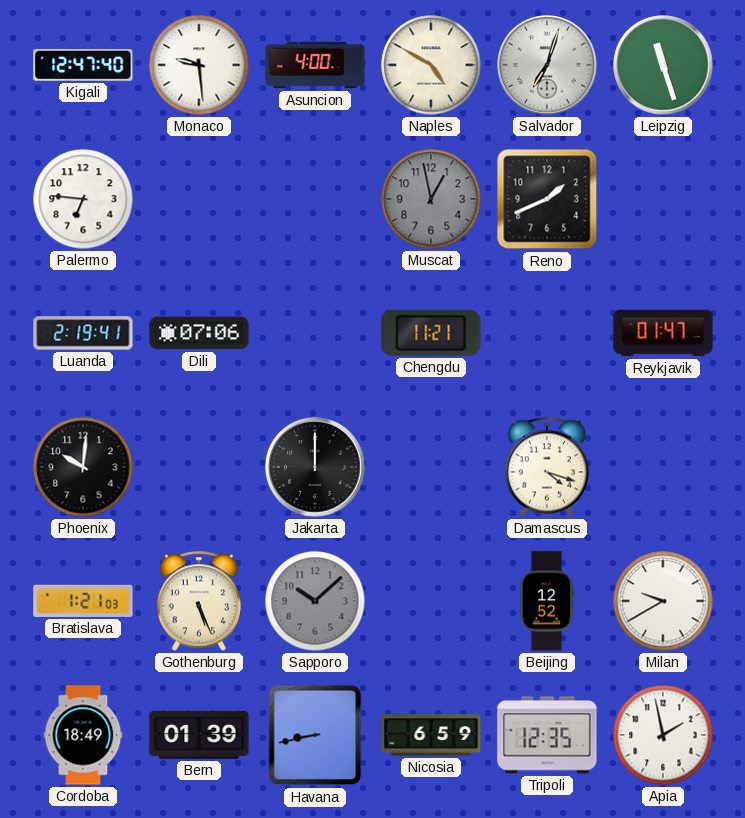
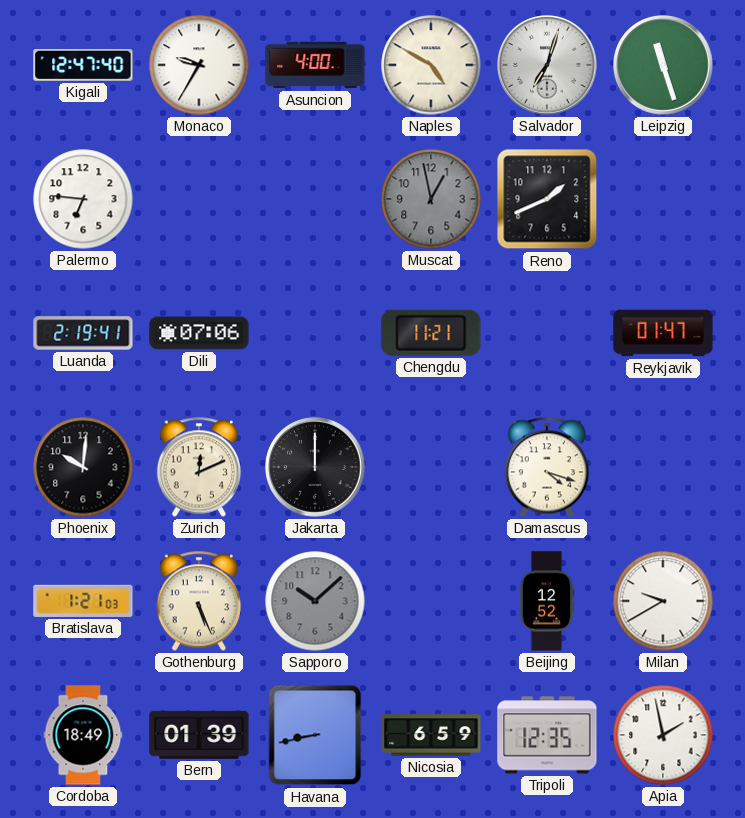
Monaco: 9:29 -> 9:35
Zurich: none -> 12:11
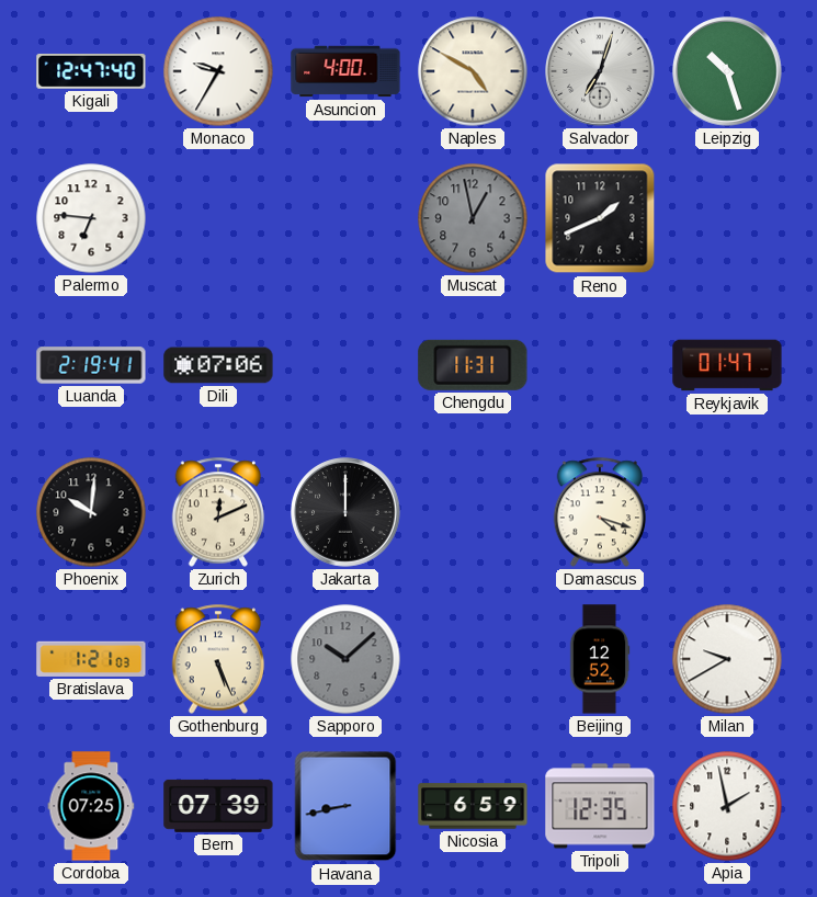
Leipzig: 11:27 -> 10:27
Chengdu: 11:21 -> 11:31
Cordoba: 18:49 -> 07:25
Bern: 01:39 -> 07:39
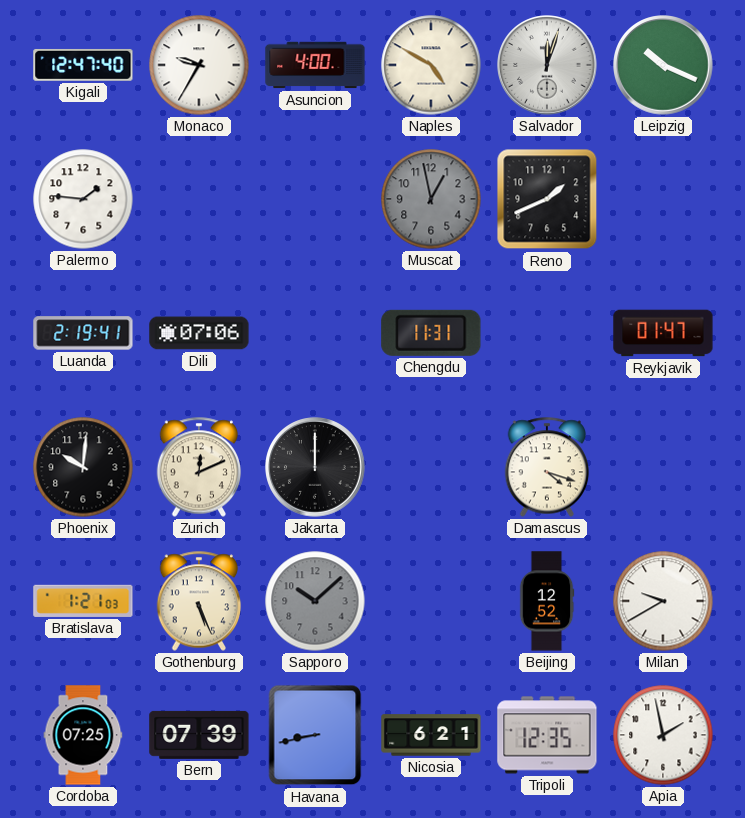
Salvador: 7:03 -> 12:03
Leipzig: 10:27 -> 10:19
Palermo: 6:46 -> 1:46
Nicosia: 6:59 -> 6:21
